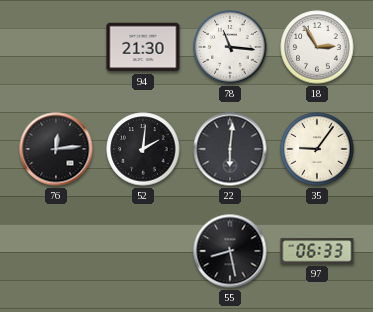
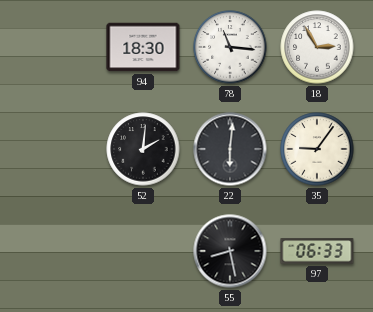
94: 21:30 -> 18:30
76: 12:14 -> none
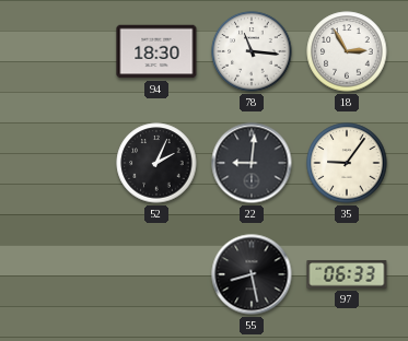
52: 2:01 -> 2:04
22: 6:01 -> 9:01
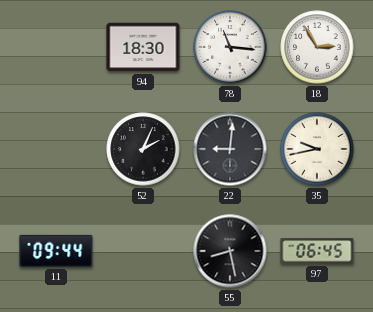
35: 9:06 -> 9:43
11: none -> 09:44
97: 06:33 -> 06:45
